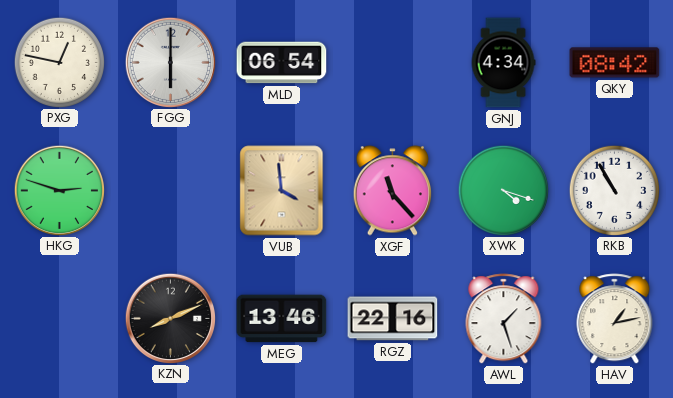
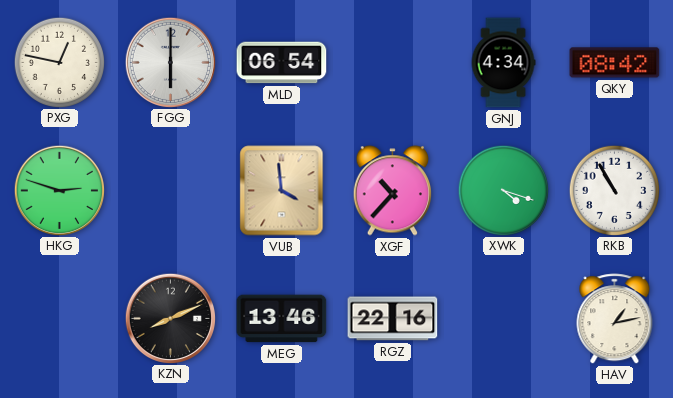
XGF: 11:23 -> 10:37
AWL: 1:27 -> none
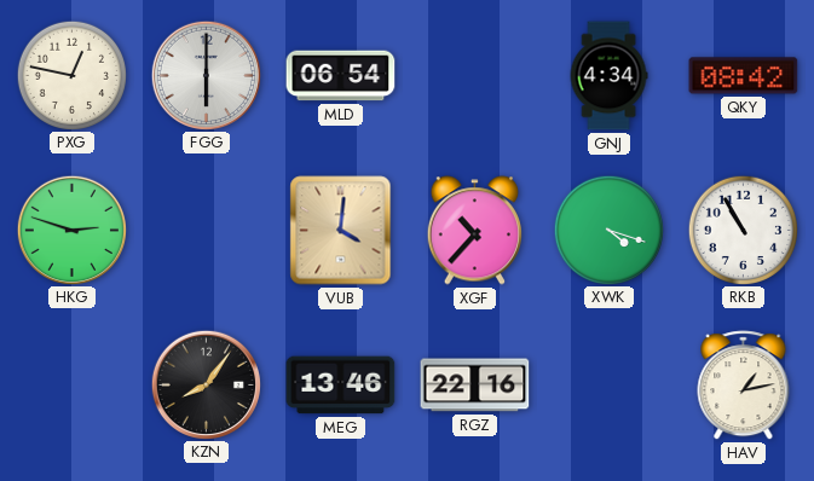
VUB: 3:59 -> 4:01
KZN: 8:11 -> 8:06
